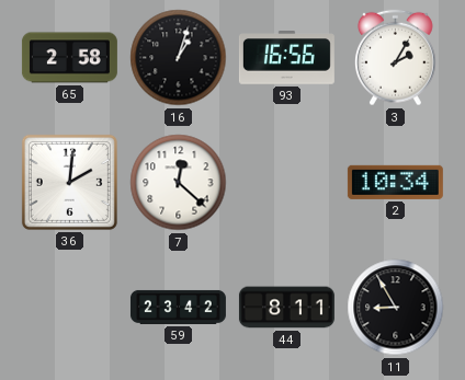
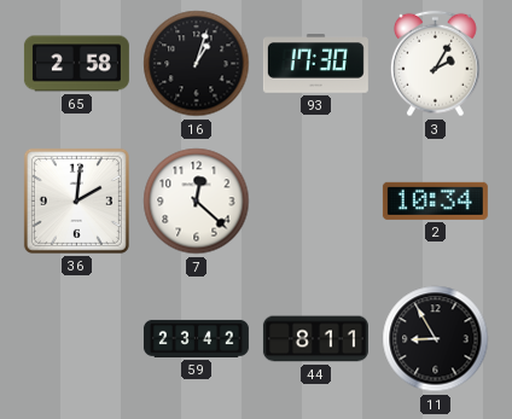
93: 16:56 -> 17:30
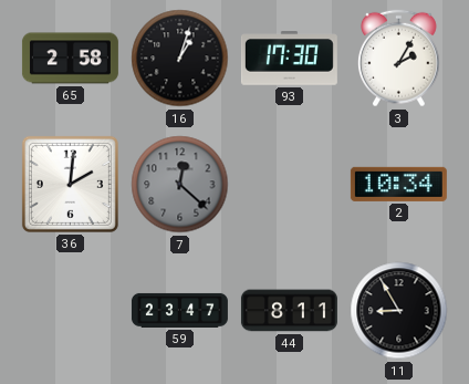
7 dial: white -> grey
59: 23:42 -> 23:47
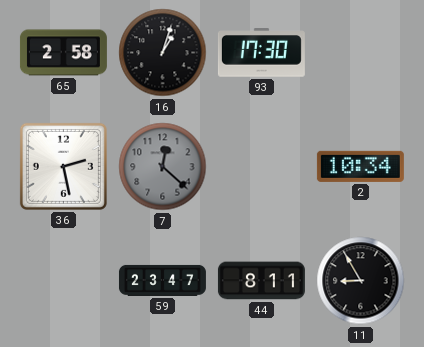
3: 2:05 -> none
36: 2:01 -> 2:28
